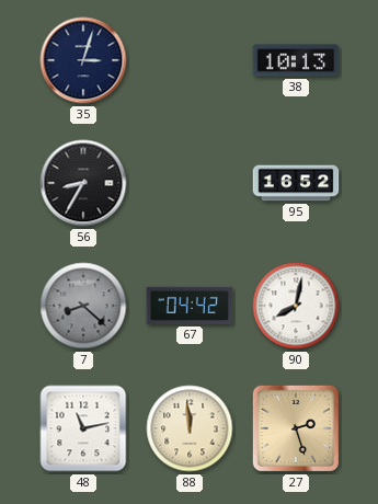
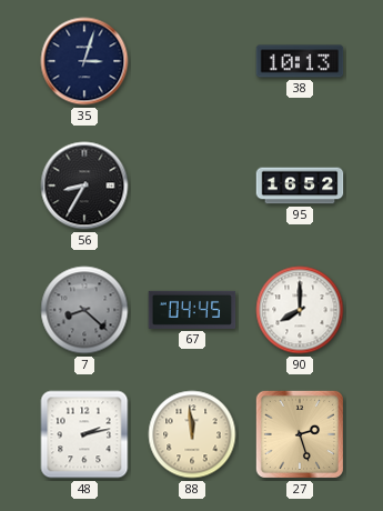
67: 04:42 -> 04:45
90: 8:02 -> 8:00
48: 11:13 -> 2:13
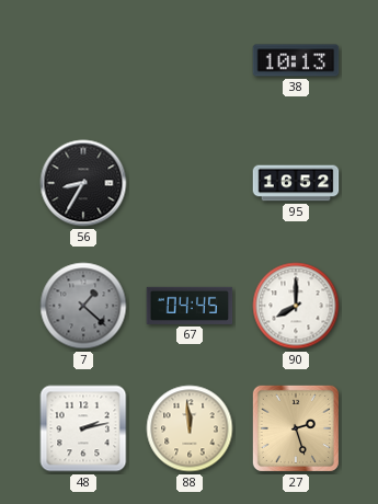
35: 3:03 -> none
7: 8:22 -> 1:22
